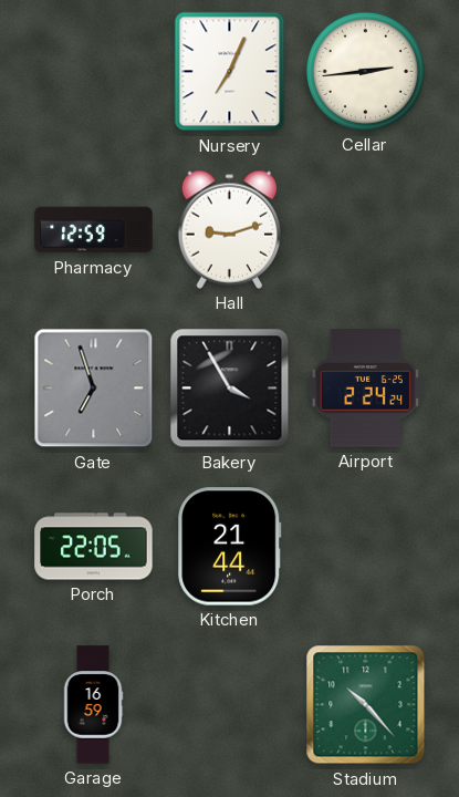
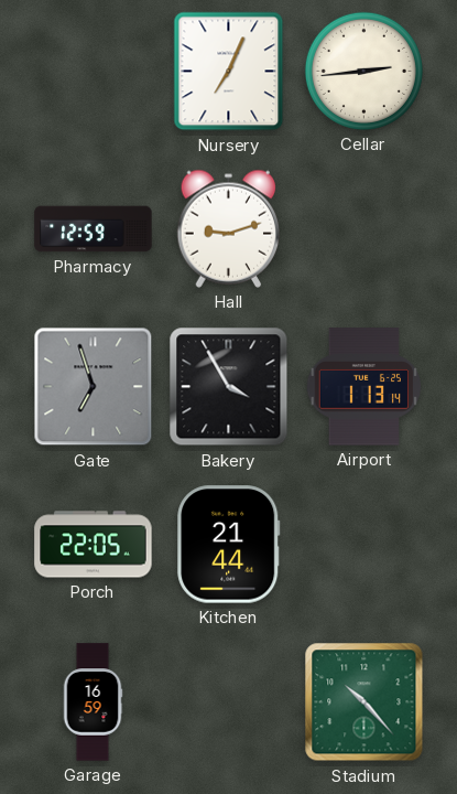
Airport: 2:24 -> 1:13
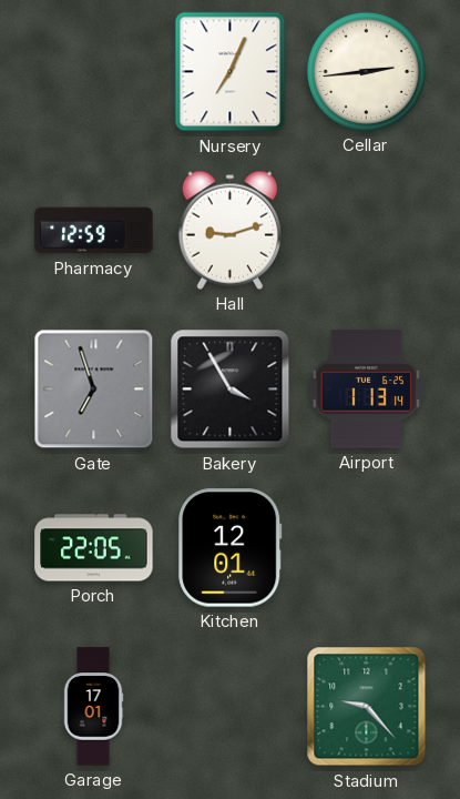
Kitchen: 21:44 -> 12:01
Garage: 16:59 -> 17:01
Stadium: 10:23 -> 9:23
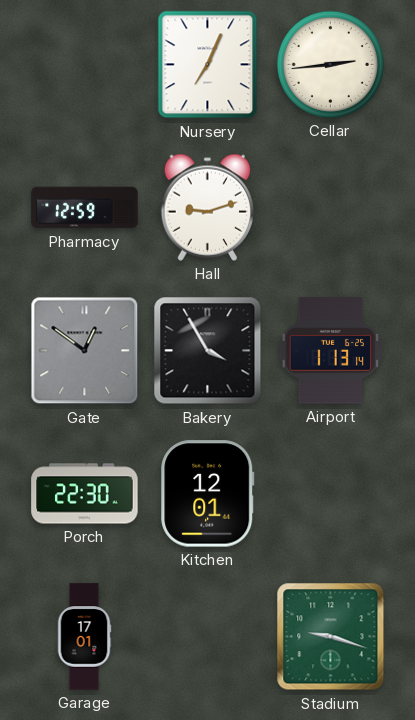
Gate: 6:57 -> 12:51
Porch: 22:05 -> 22:30
Stadium: 9:23 -> 9:18
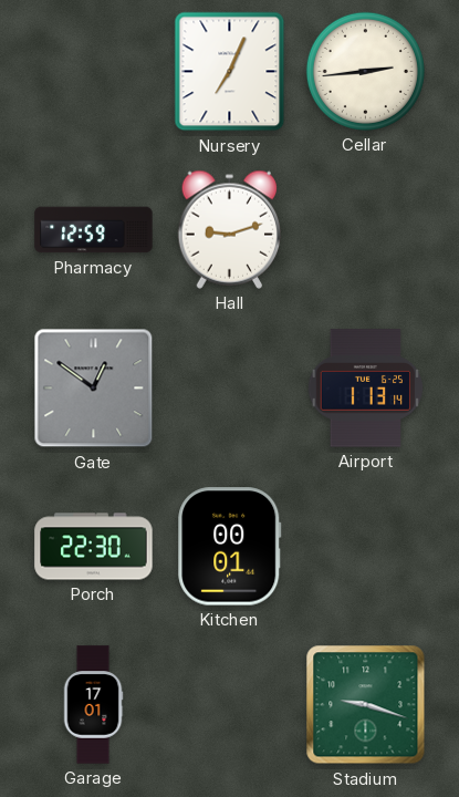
Bakery: 3:55 -> none
Kitchen: 12:01 -> 00:01
